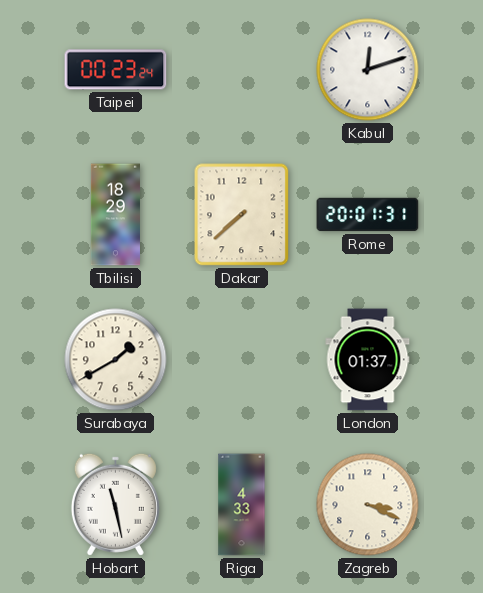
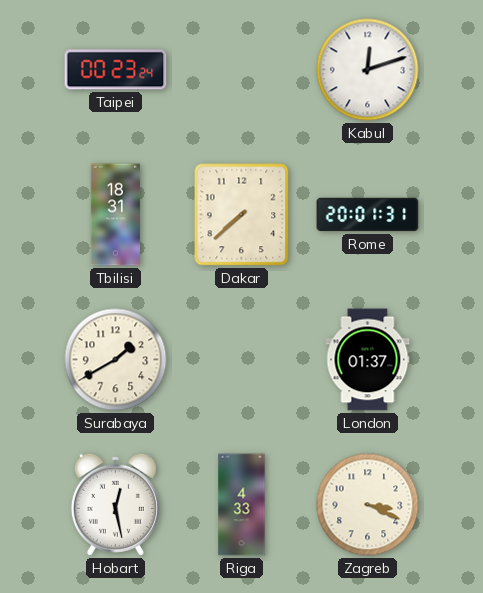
Tbilisi: 18:29 -> 18:31
Hobart: 11:28 -> 12:28
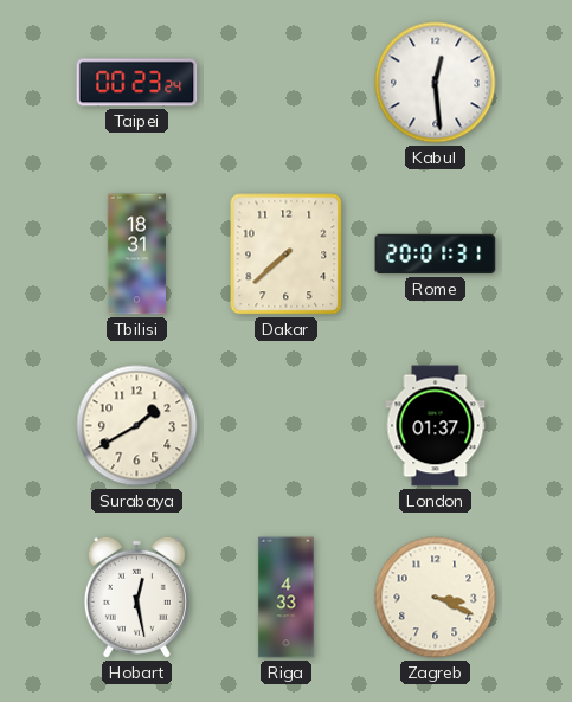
Kabul: 12:12 -> 12:29
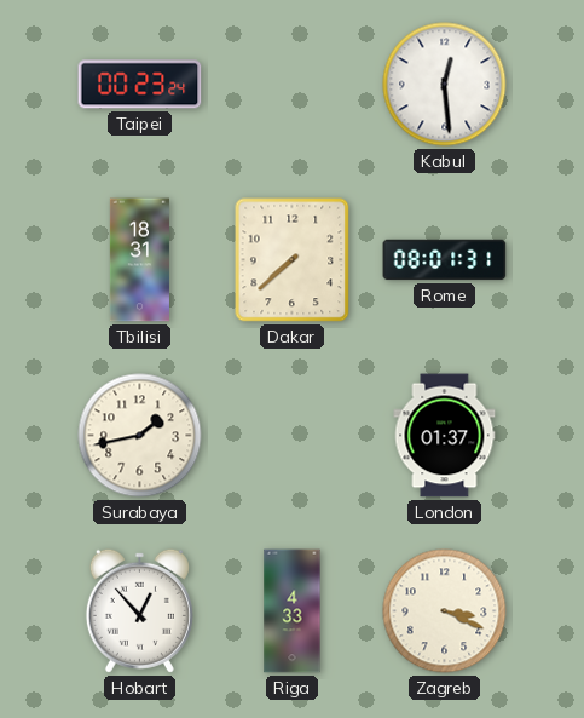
Rome: 20:01 -> 08:01
Surabaya: 1:40 -> 1:43
Hobart: 12:28 -> 12:53
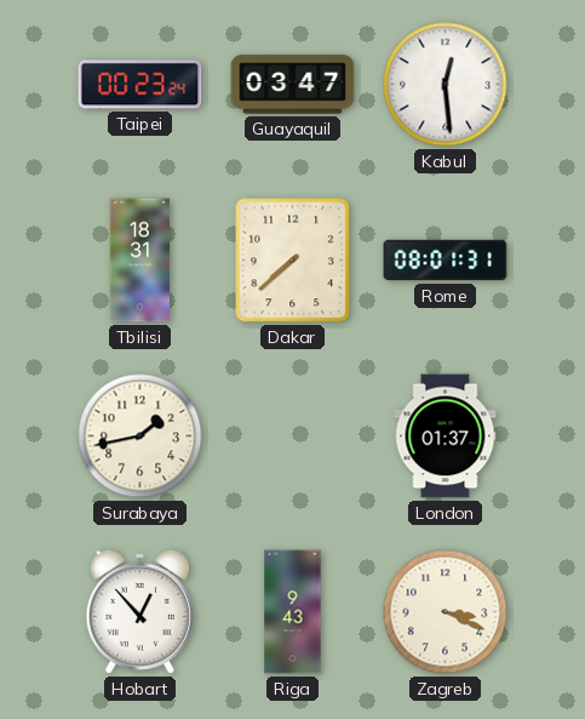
Guayaquil: none -> 03:47
Riga: 4:33 -> 9:43
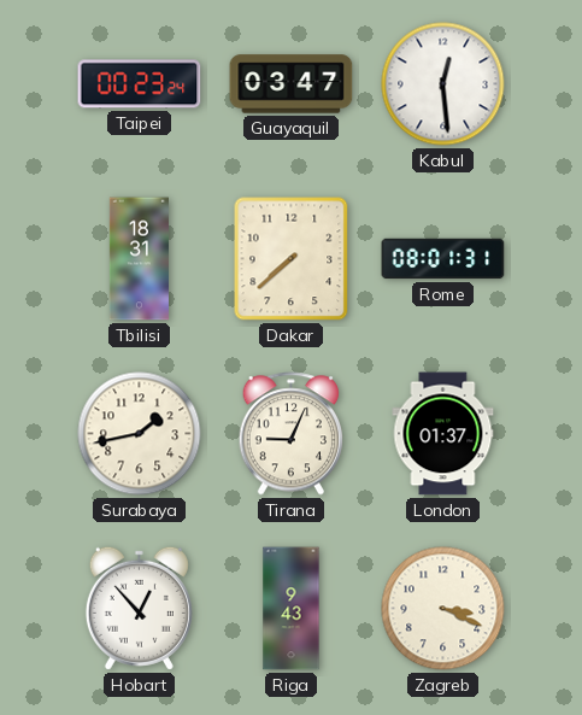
Tirana: none -> 9:04
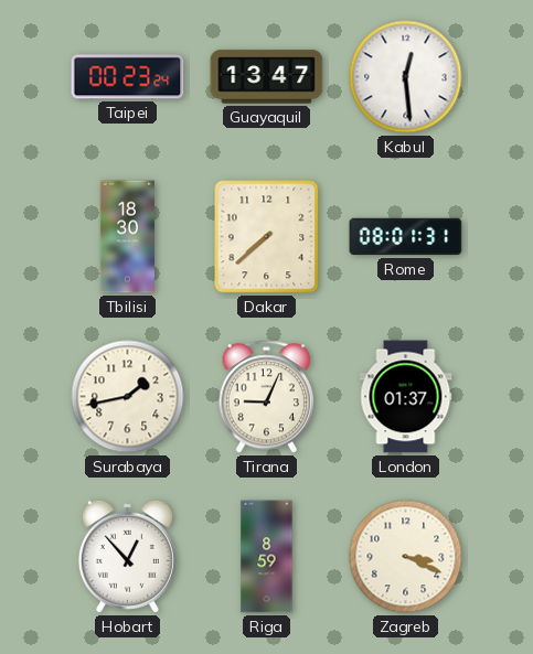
Guayaquil: 03:47 -> 13:47
Tbilisi: 18:31 -> 18:30
Riga: 9:43 -> 8:59
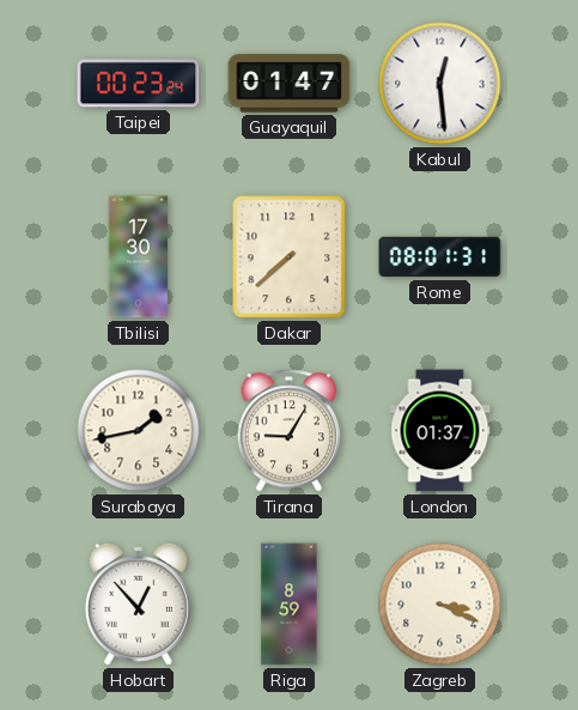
Guayaquil: 13:47 -> 01:47
Tbilisi: 18:30 -> 17:30
Tirana: 9:04 -> 9:05
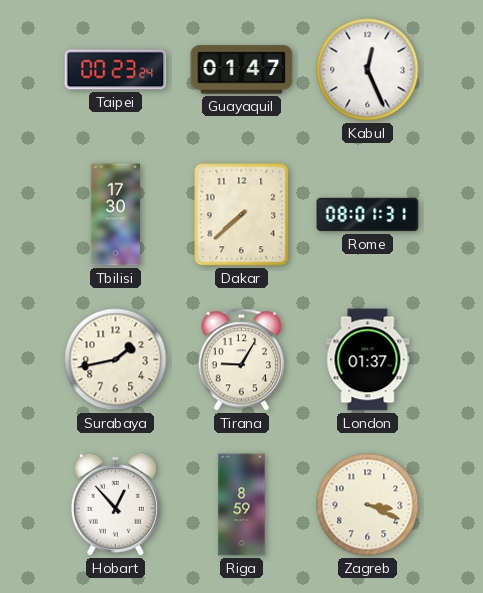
Kabul: 12:29 -> 12:26
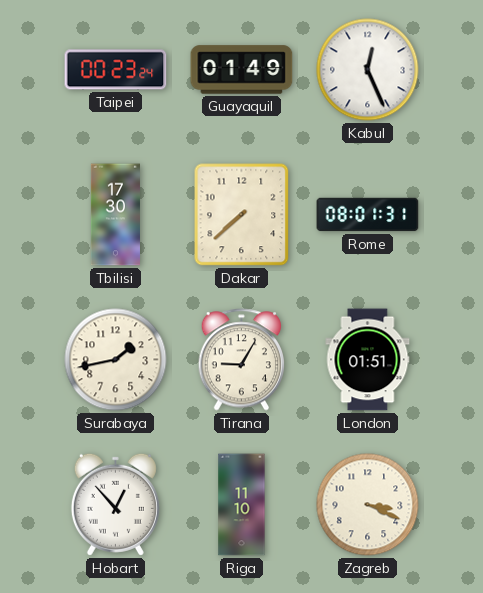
Guayaquil: 01:47 -> 01:49
London: 01:37 -> 01:51
Riga: 8:59 -> 11:10
